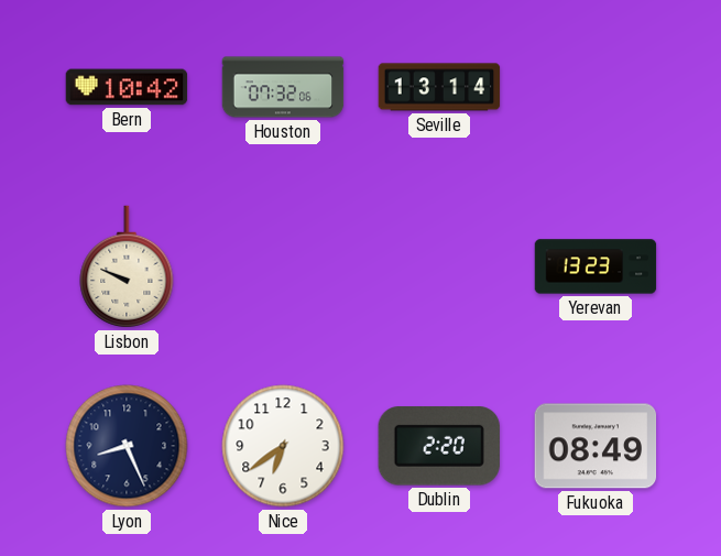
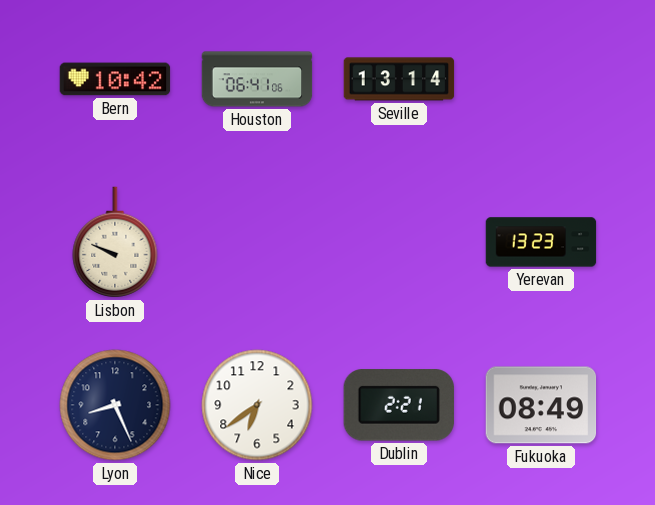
Houston: 07:32 -> 06:41
Dublin: 2:20 -> 2:21
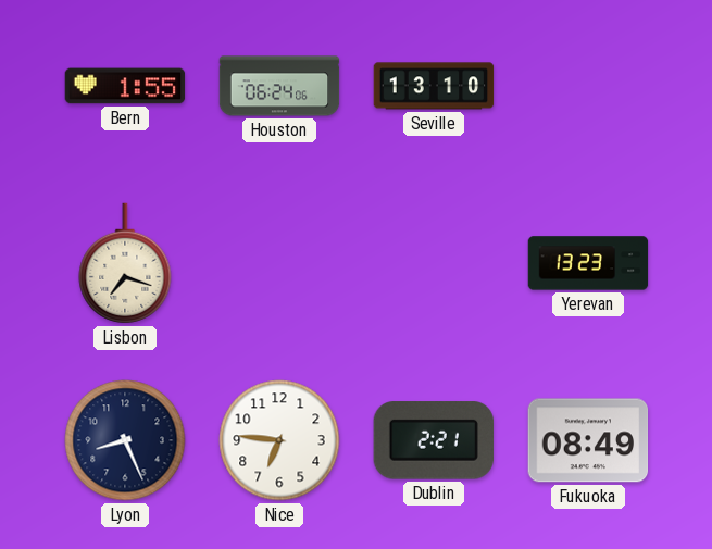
Bern: 10:42 -> 1:55
Houston: 06:41 -> 06:24
Seville: 13:14 -> 13:10
Lisbon: 9:49 -> 7:18
Nice: 6:39 -> 6:46
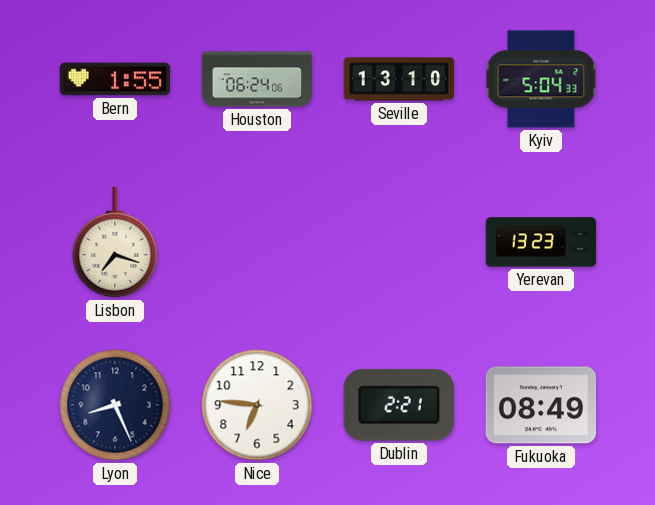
Kyiv: none -> 5:04
